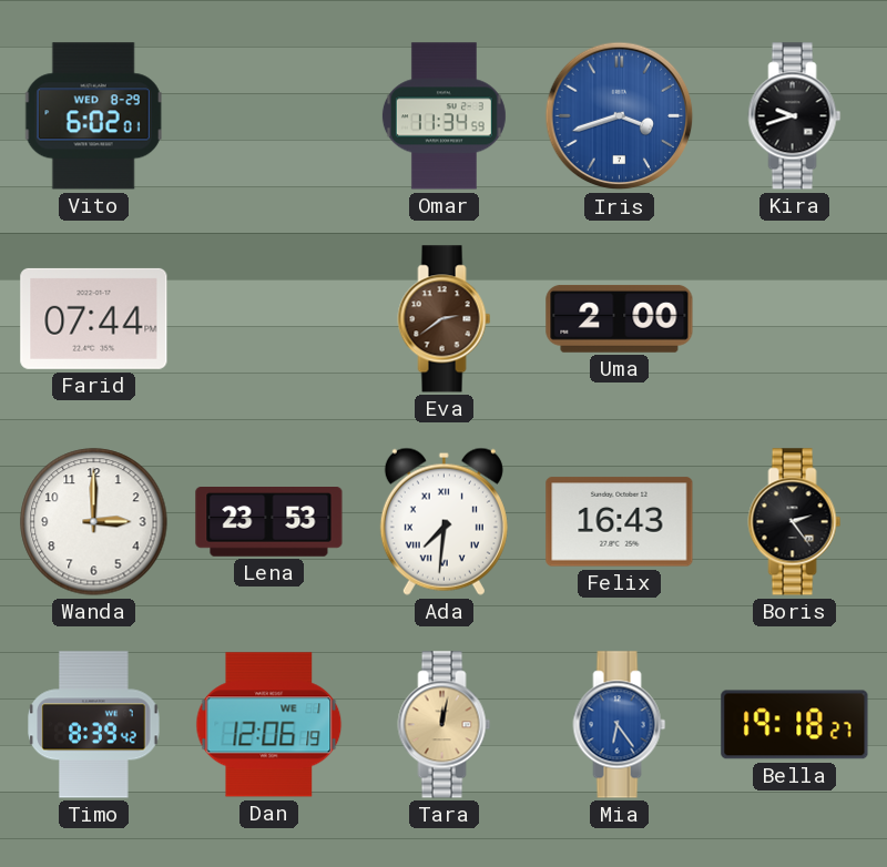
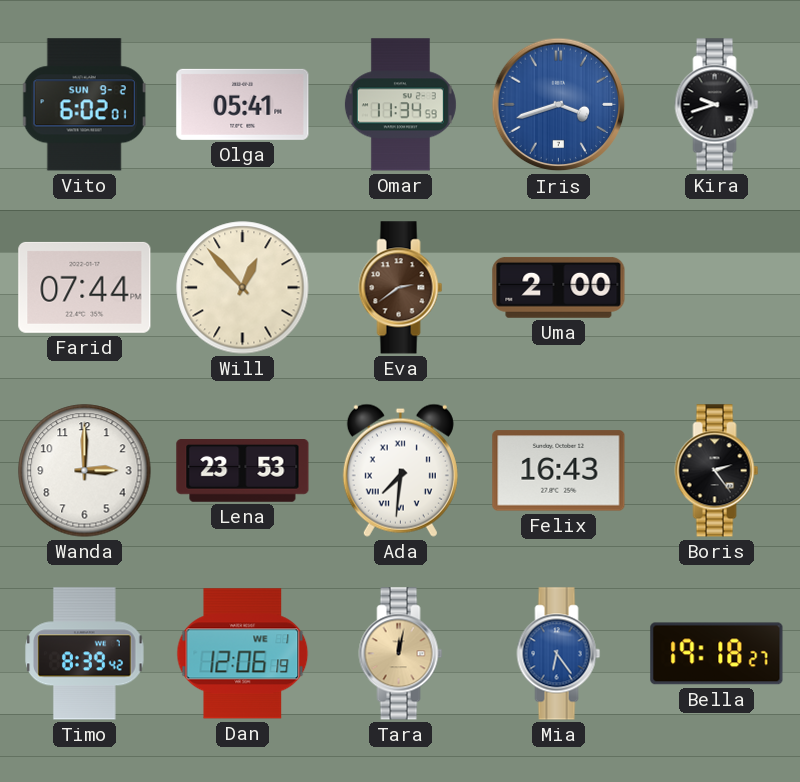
Vito date: WED 8-29 -> SUN 9-2
Olga: none -> 05:41
Will: none -> 12:53
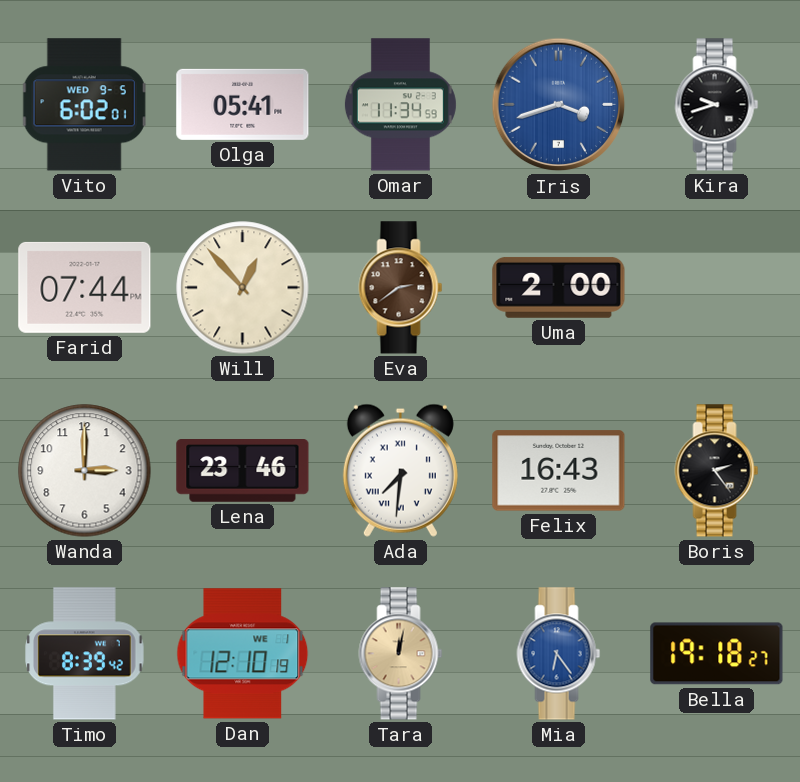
Vito date: SUN 9-2 -> WED 9-5
Lena: 23:53 -> 23:46
Dan: 12:06 -> 12:10
